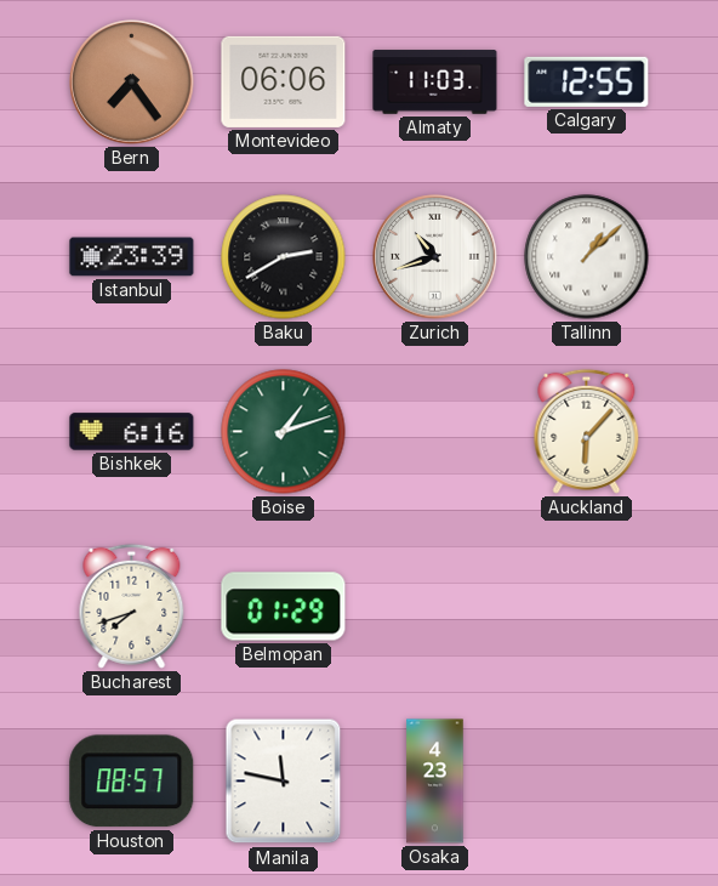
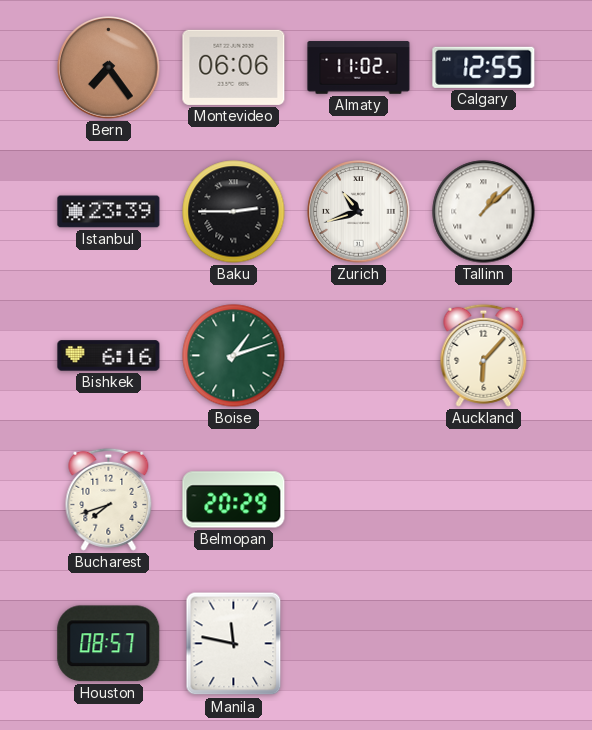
Almaty: 11:03 -> 11:02
Baku: 2:40 -> 2:45
Belmopan: 01:29 -> 20:29
Osaka: 4:23 -> none
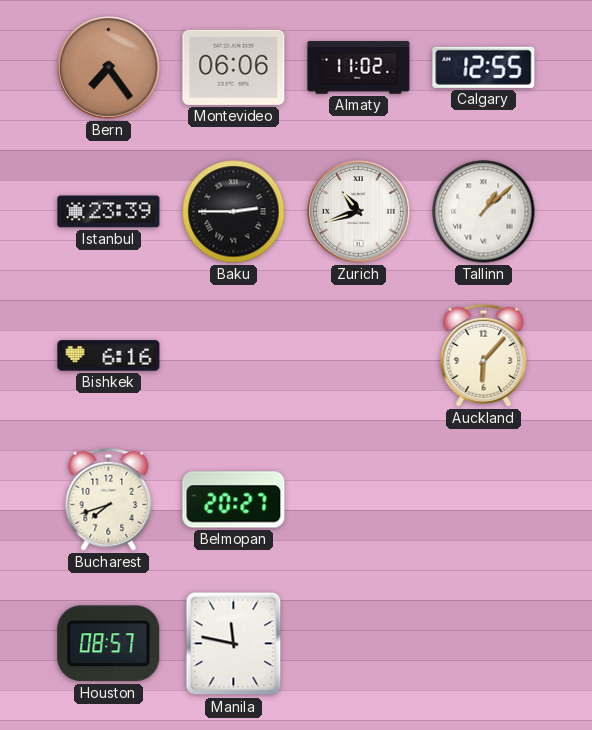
Boise: 1:12 -> none
Belmopan: 20:29 -> 20:27
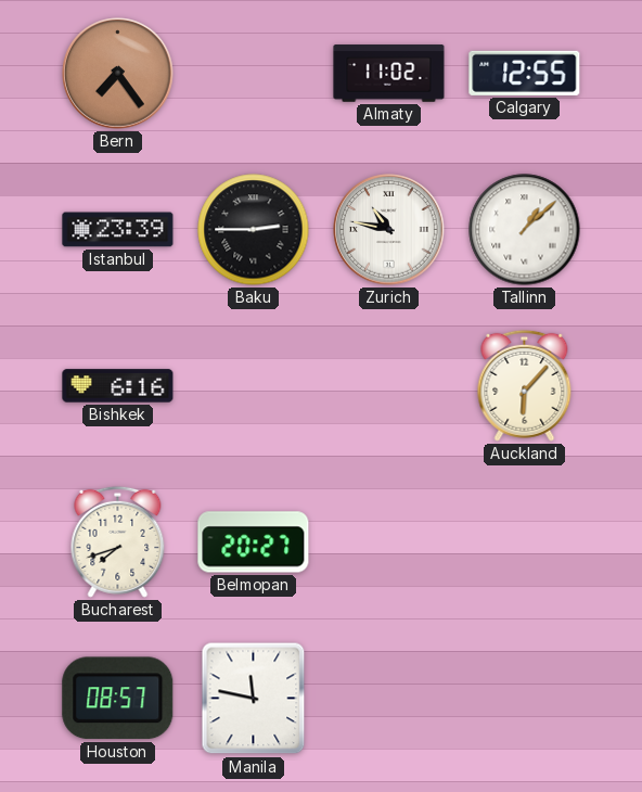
Montevideo: 06:06 -> none
Zurich: 10:42 -> 10:47
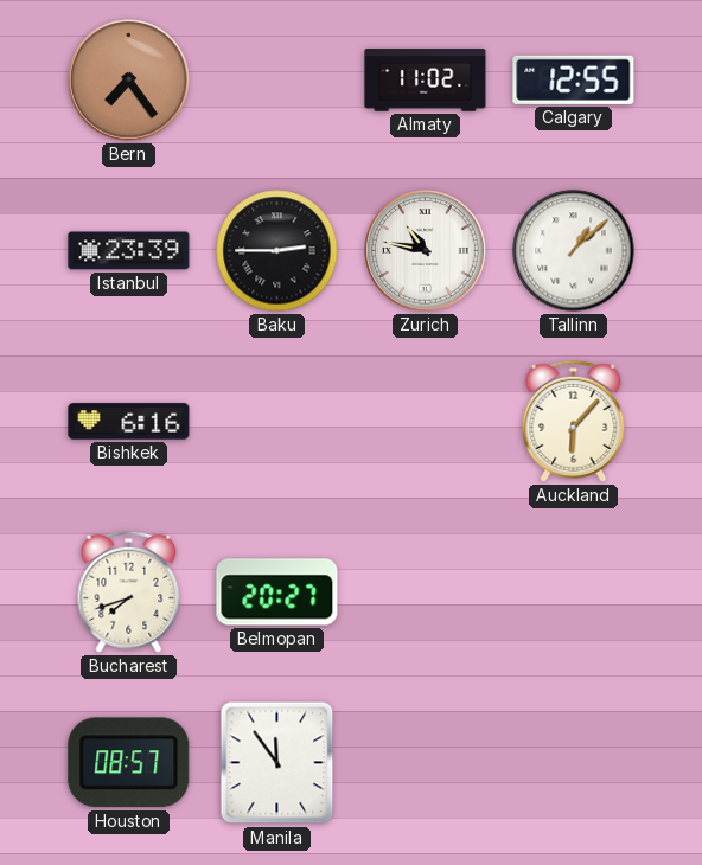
Manila: 11:47 -> 11:54
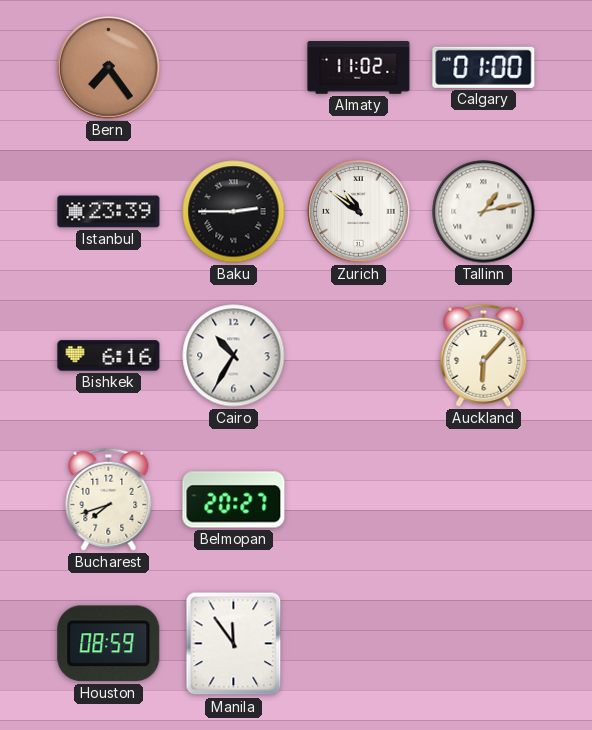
Calgary: 12:55 -> 01:00
Zurich: 10:47 -> 10:51
Tallinn: 1:08 -> 1:13
Cairo: none -> 10:35
Houston: 08:57 -> 08:59
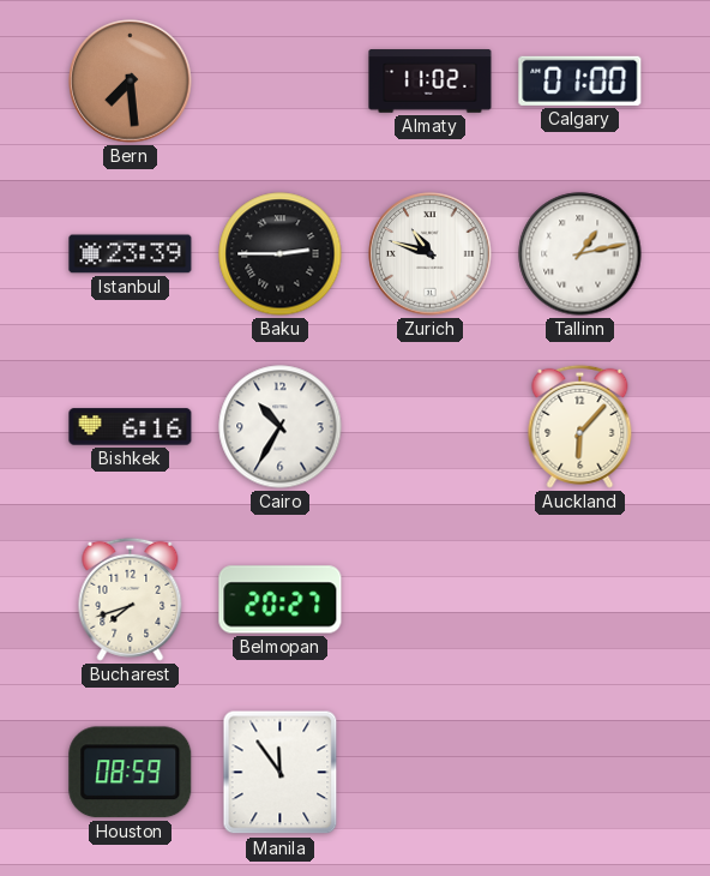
Bern: 7:24 -> 7:29
Zurich: 10:51 -> 10:48
